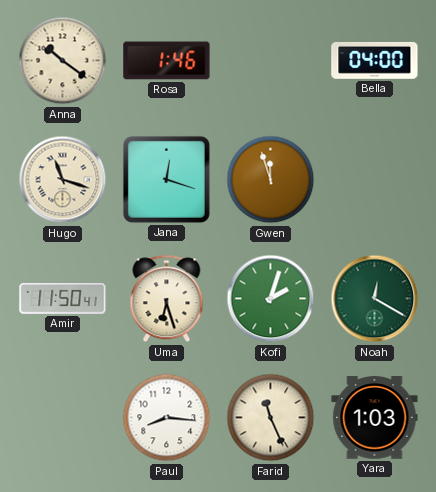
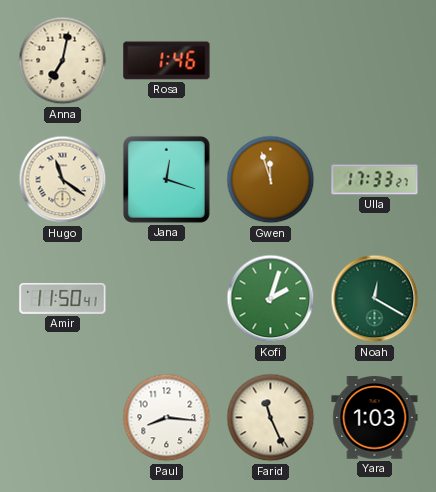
Anna: 10:21 -> 7:02
Bella: 04:00 -> none
Hugo: 11:18 -> 11:21
Ulla: none -> 17:33
Uma: 6:27 -> none
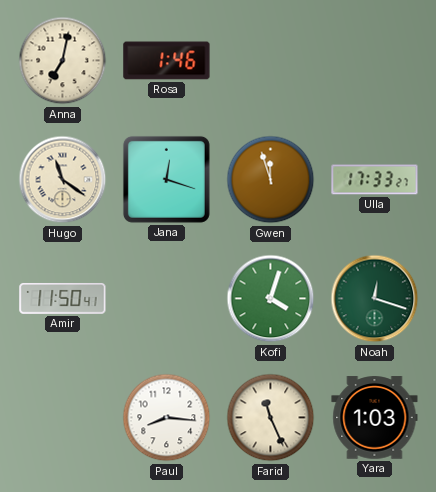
Kofi: 2:03 -> 4:03
Noah: 12:20 -> 12:18
